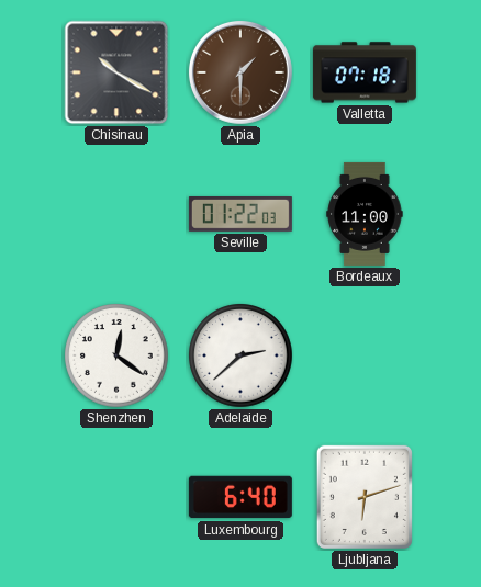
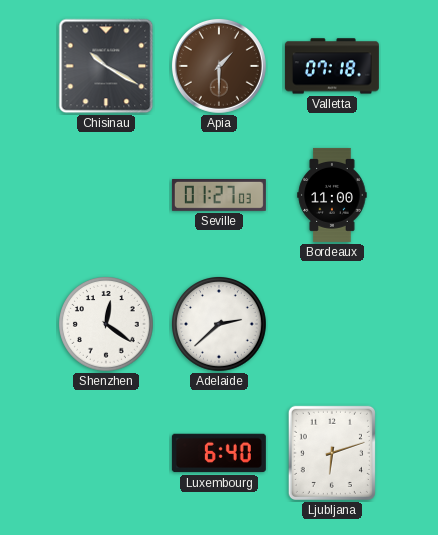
Seville: 01:22 -> 01:27
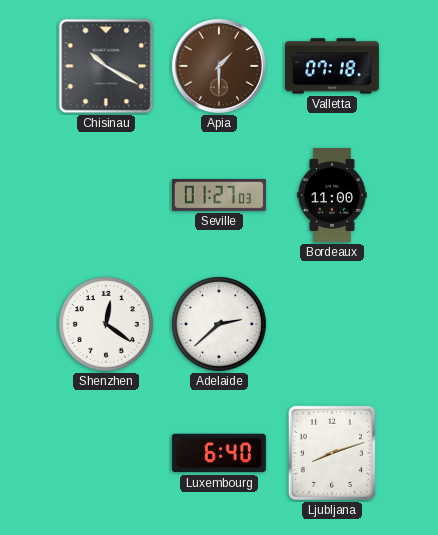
Ljubljana: 6:12 -> 8:12
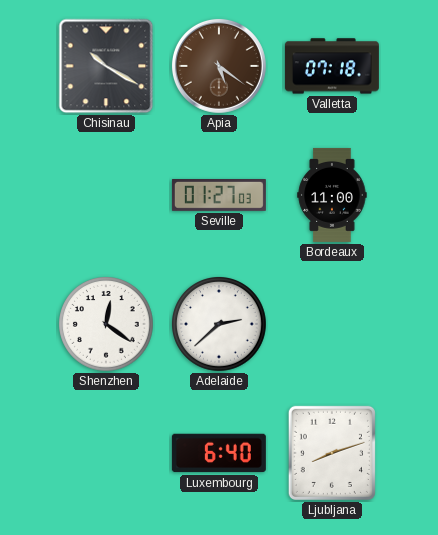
Apia: 1:30 -> 5:21
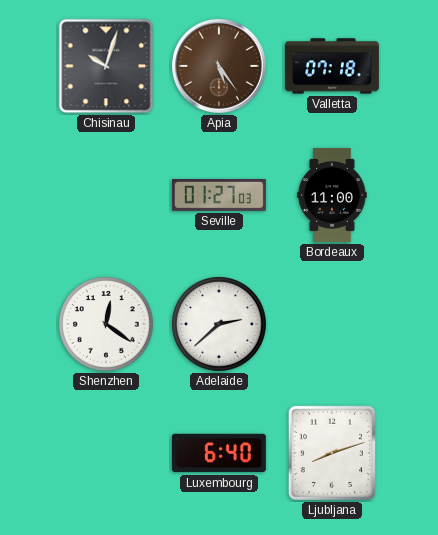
Chisinau: 10:20 -> 10:03
Apia: 5:21 -> 5:24
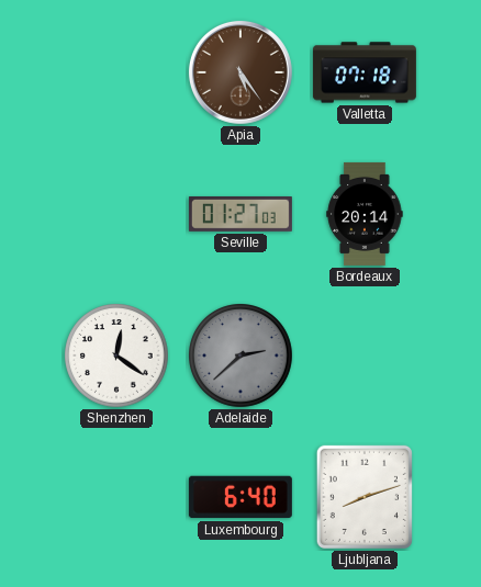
Chisinau: 10:03 -> none
Bordeaux: 11:00 -> 20:14
Adelaide dial: white -> grey
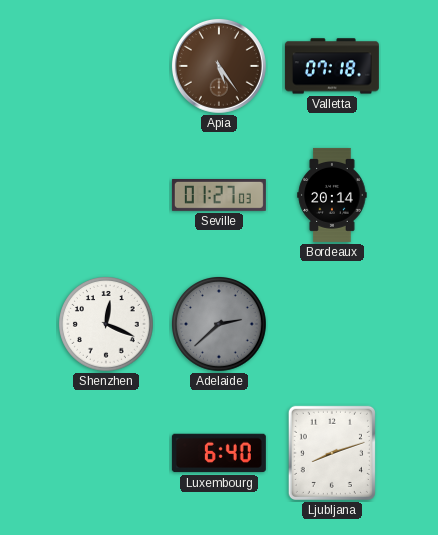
Shenzhen: 12:21 -> 12:19
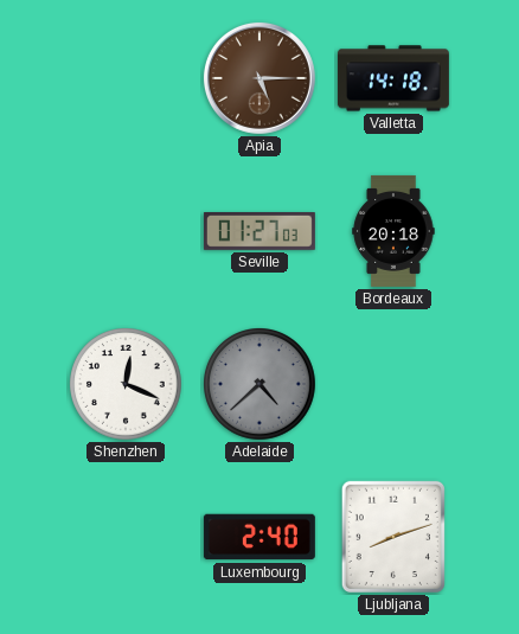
Apia: 5:24 -> 5:15
Valletta: 07:18 -> 14:18
Bordeaux: 20:14 -> 20:18
Adelaide: 2:38 -> 4:38
Luxembourg: 6:40 -> 2:40
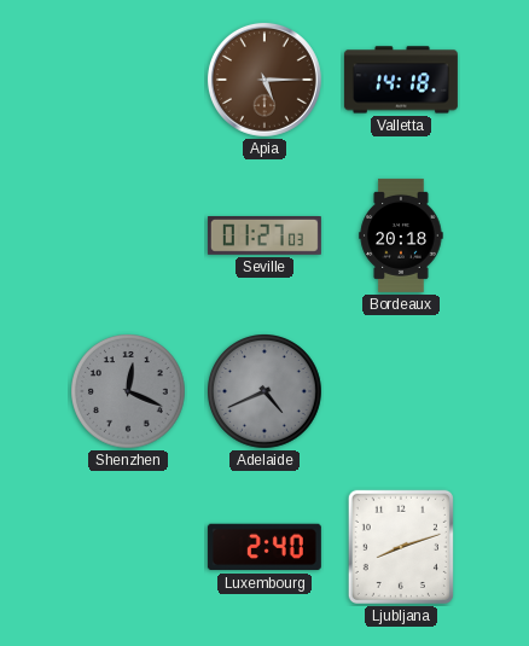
Shenzhen dial: white -> grey
Adelaide: 4:38 -> 4:41
